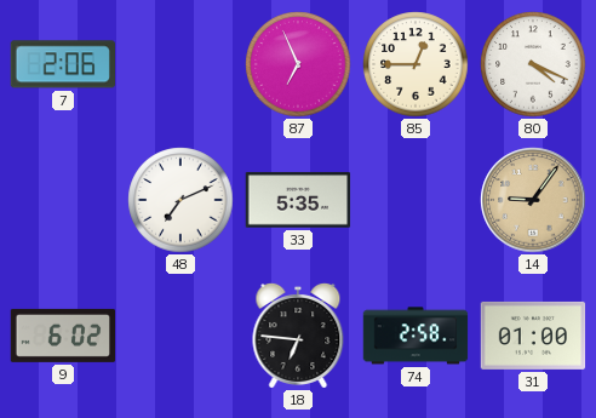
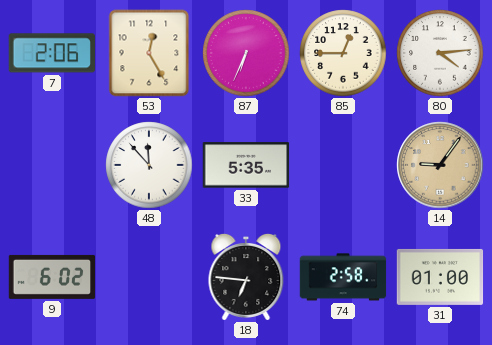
53: none -> 12:25
87: 6:56 -> 6:34
80: 4:19 -> 4:14
48: 7:11 -> 11:53
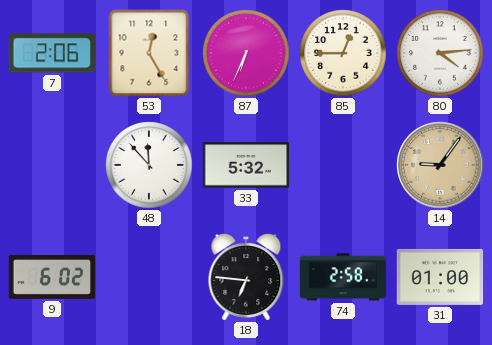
33: 5:35 -> 5:32
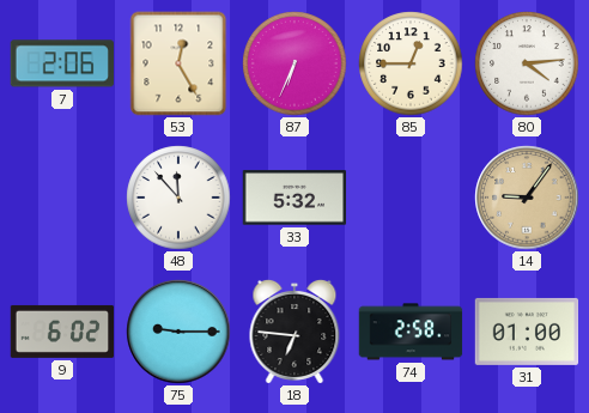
75: none -> 9:15
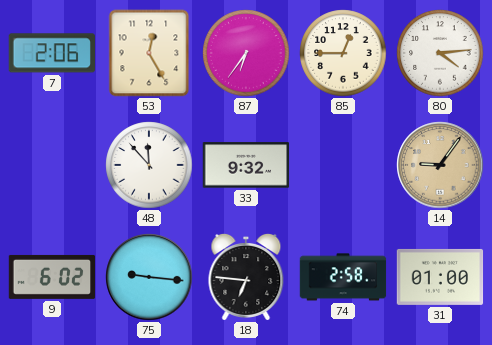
87: 6:34 -> 6:36
33: 5:32 -> 9:32
75: 9:15 -> 9:16
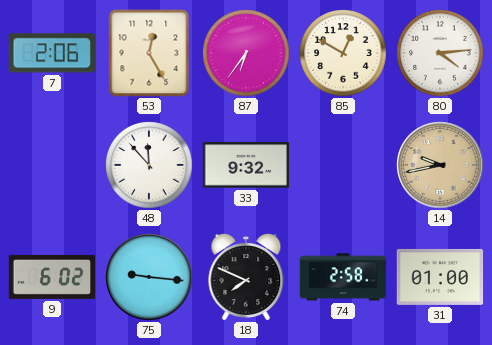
85: 12:45 -> 12:50
14: 9:06 -> 9:43
18: 6:46 -> 7:49
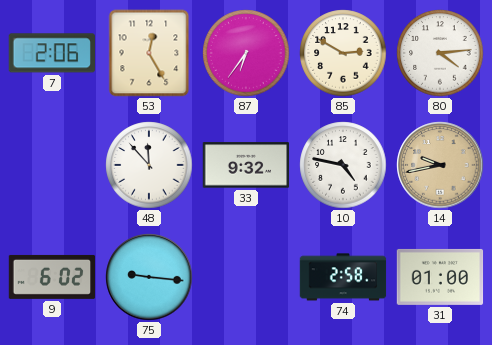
85: 12:50 -> 2:50
10: none -> 4:47
18: 7:49 -> none
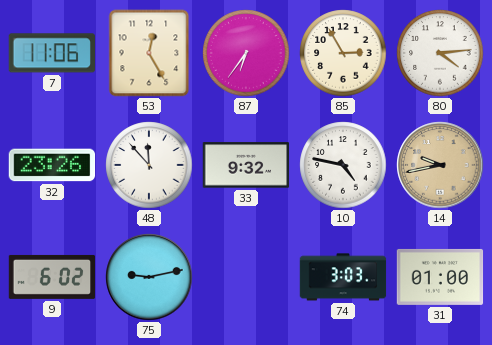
7: 2:06 -> 11:06
85: 2:50 -> 2:55
32: none -> 23:26
75: 9:16 -> 9:13
74: 2:58 -> 3:03
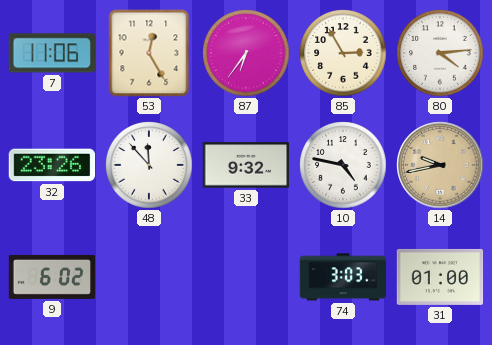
75: 9:13 -> none
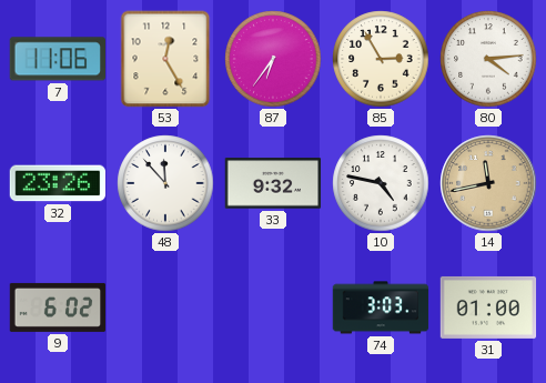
14: 9:43 -> 11:43
